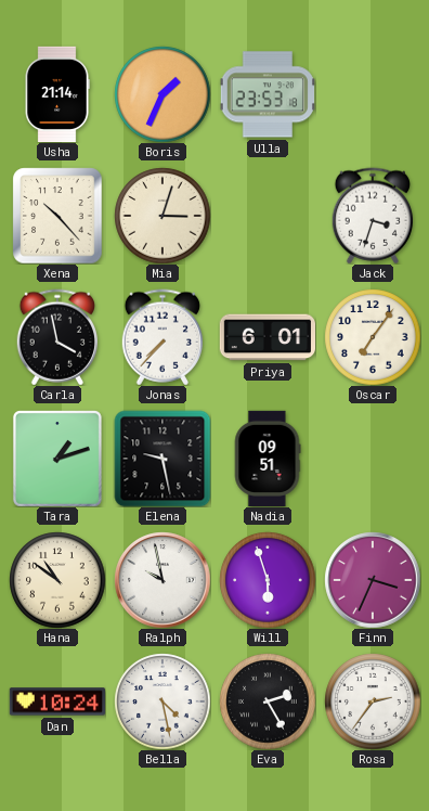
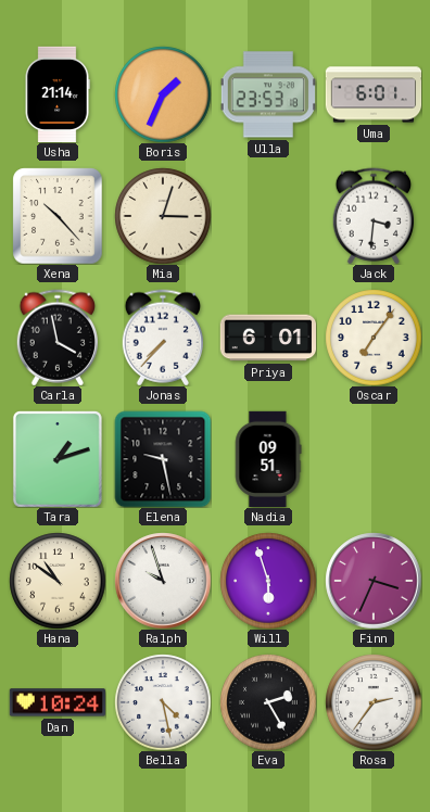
Uma: none -> 6:01
Jack: 3:33 -> 3:31
Ralph: 9:58 -> 9:57
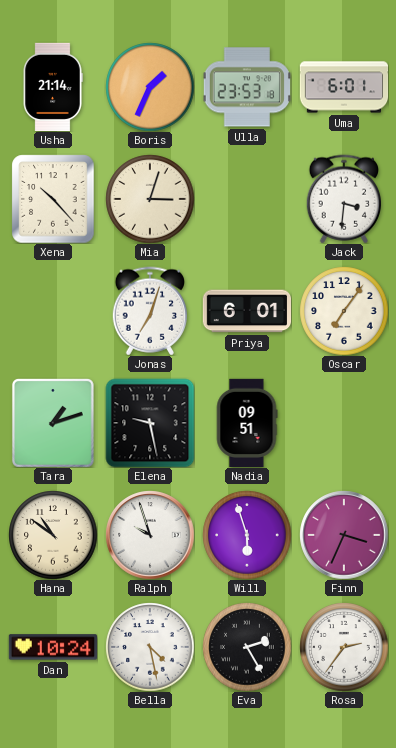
Carla: 3:58 -> none
Jonas: 7:37 -> 7:03
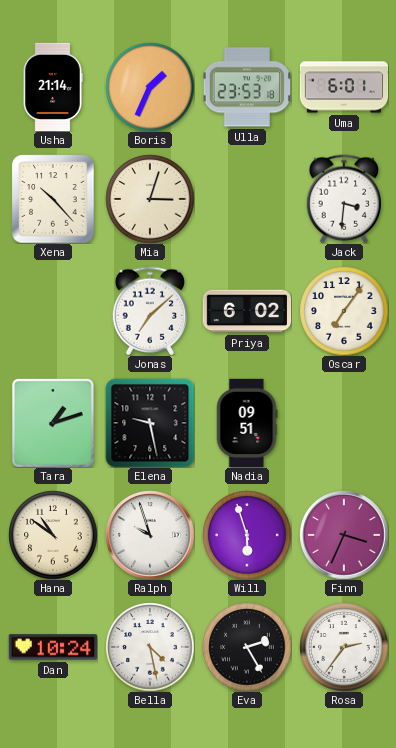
Jonas: 7:03 -> 7:08
Priya: 6:01 -> 6:02
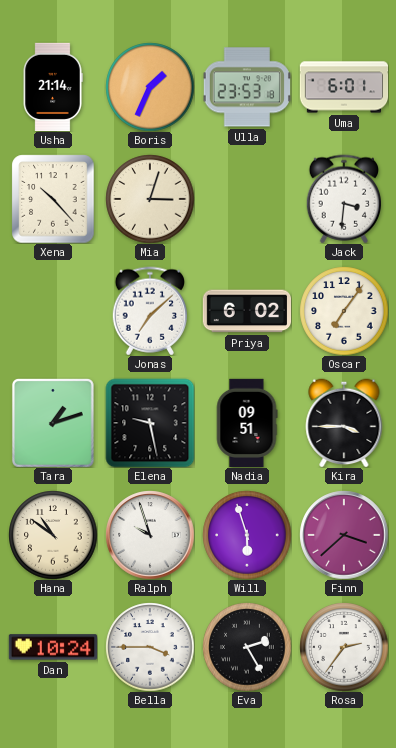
Kira: none -> 3:45
Finn: 3:34 -> 3:38
Bella: 4:28 -> 3:45
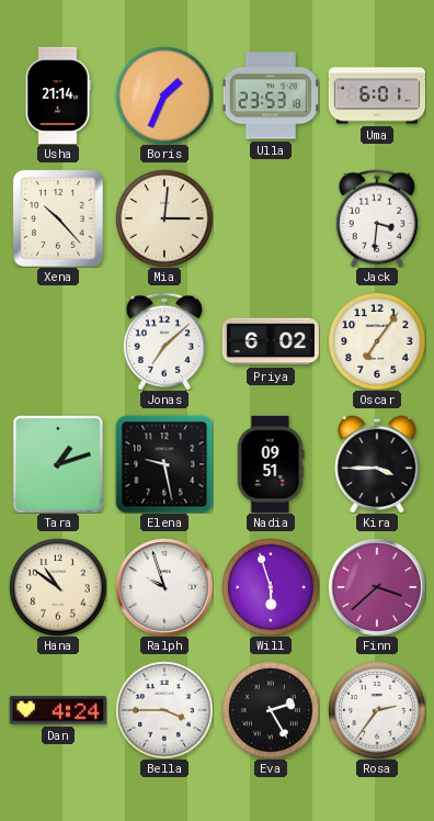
Mia: 3:03 -> 3:01
Dan: 10:24 -> 4:24
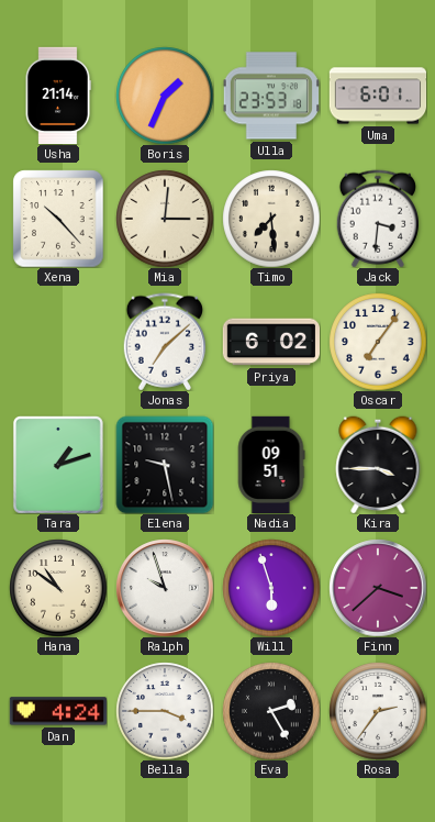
Timo: none -> 7:29
